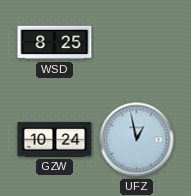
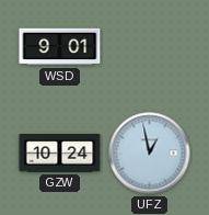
WSD: 8:25 -> 9:01
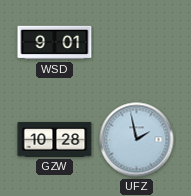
GZW: 10:24 -> 10:28
UFZ: 12:58 -> 1:58
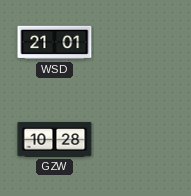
WSD: 9:01 -> 21:01
UFZ: 1:58 -> none
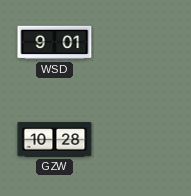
WSD: 21:01 -> 9:01
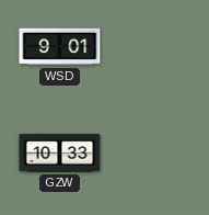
GZW: 10:28 -> 10:33
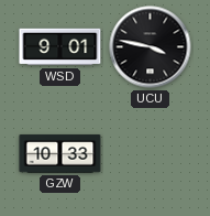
UCU: none -> 3:47
